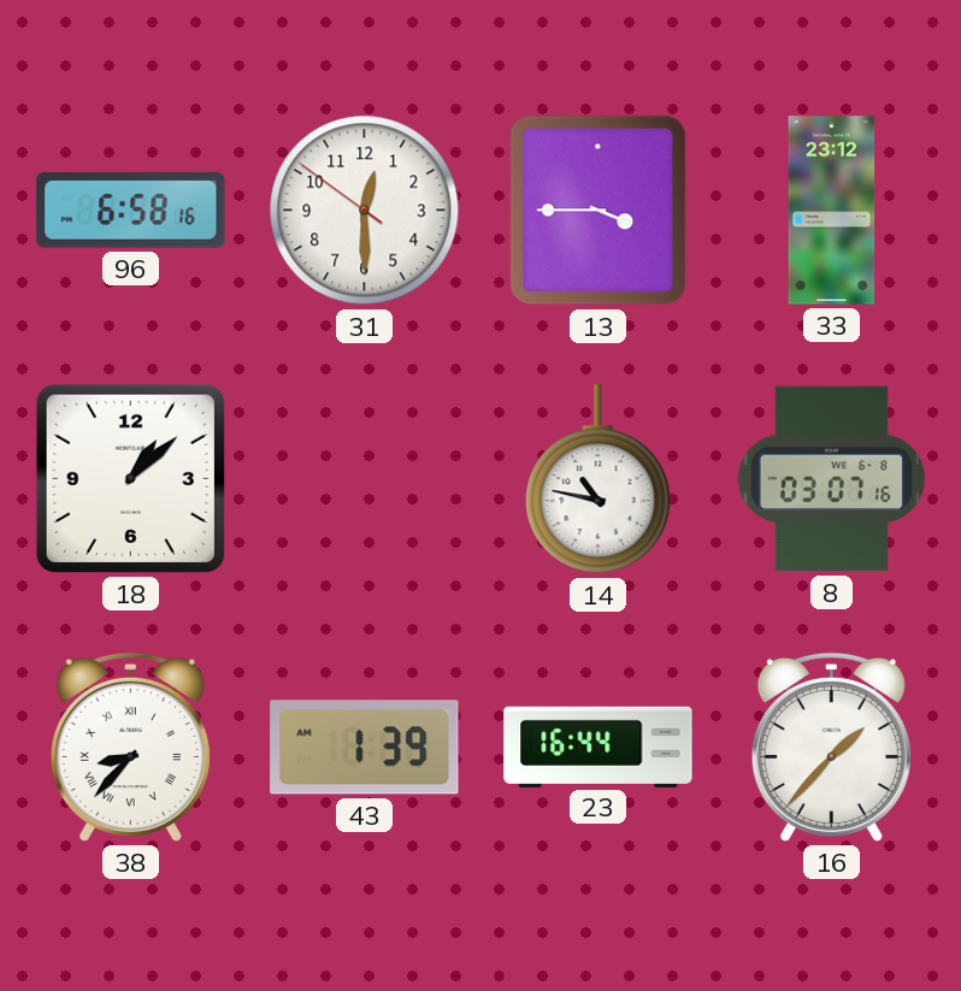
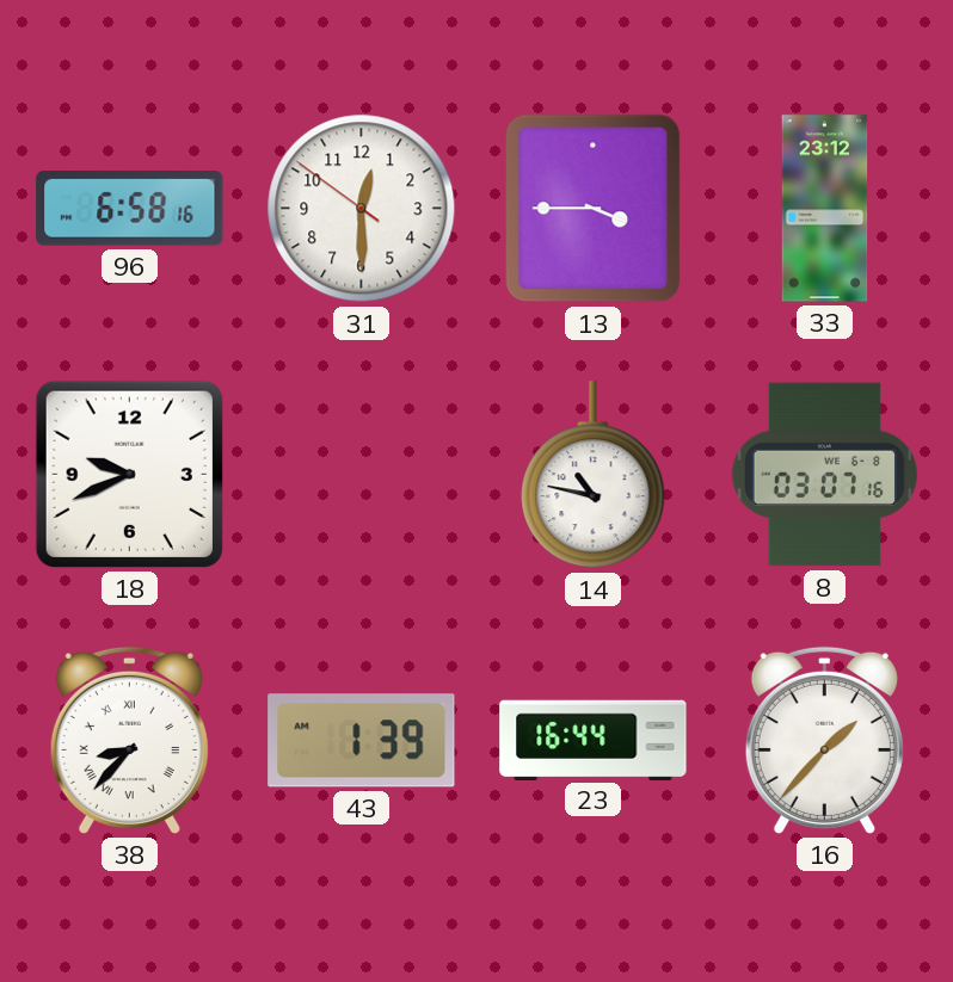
18: 1:08 -> 9:41
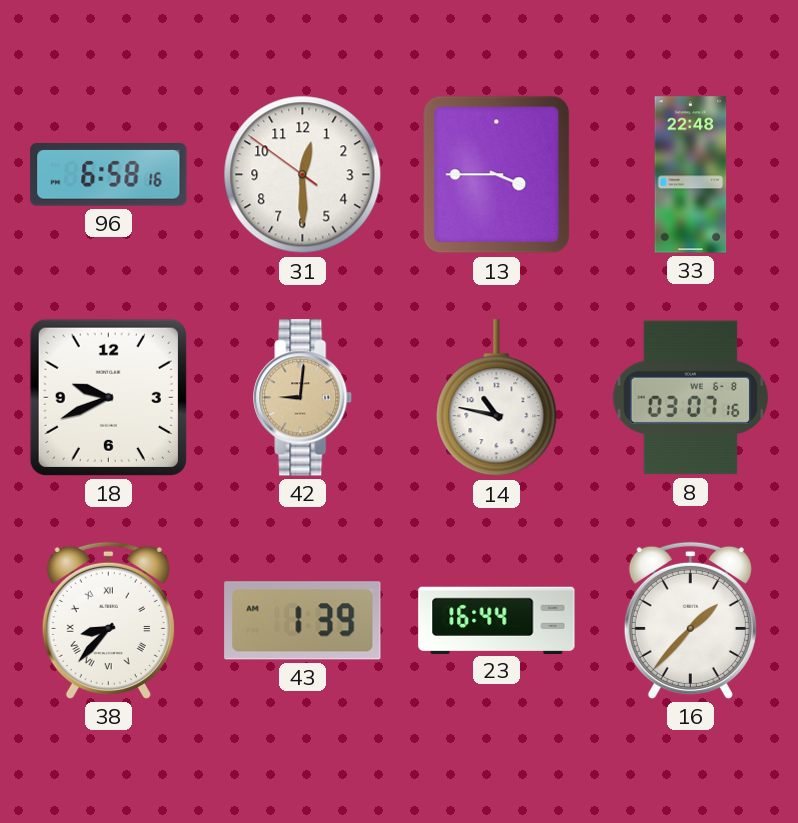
33: 23:12 -> 22:48
42: none -> 9:01
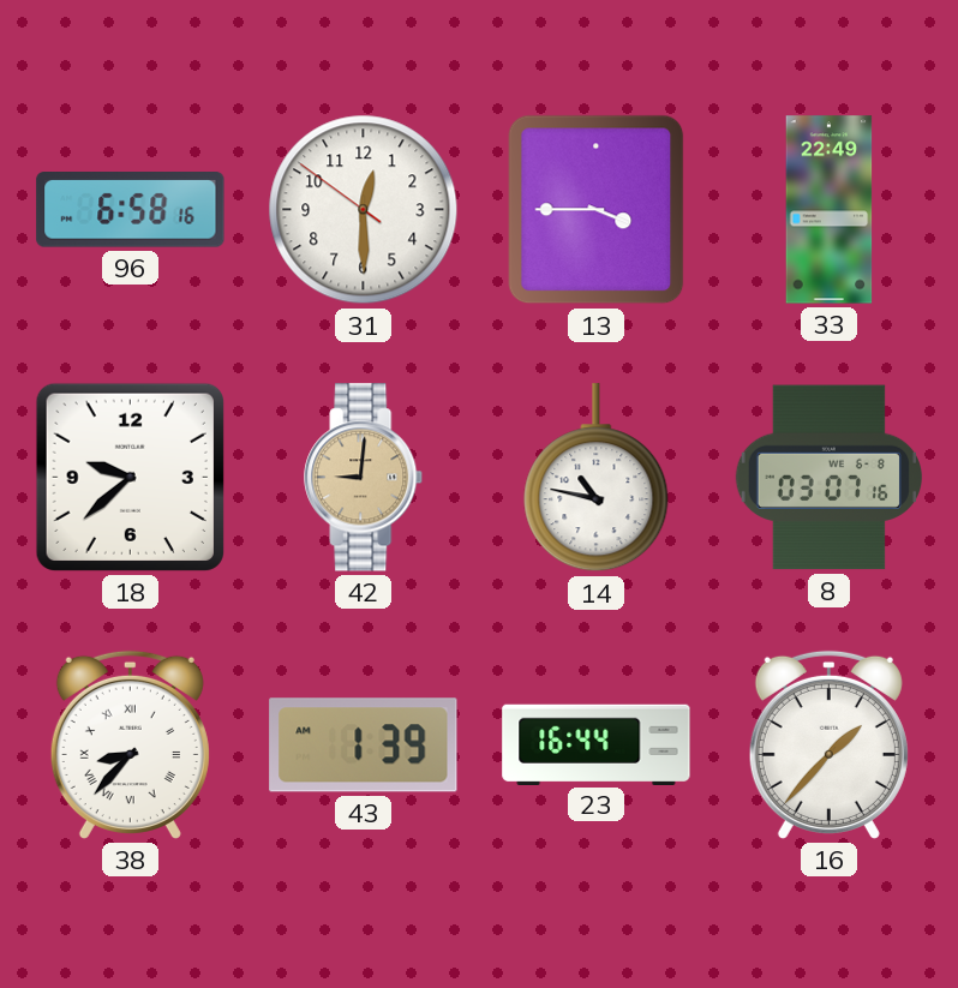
33: 22:48 -> 22:49
18: 9:41 -> 9:38
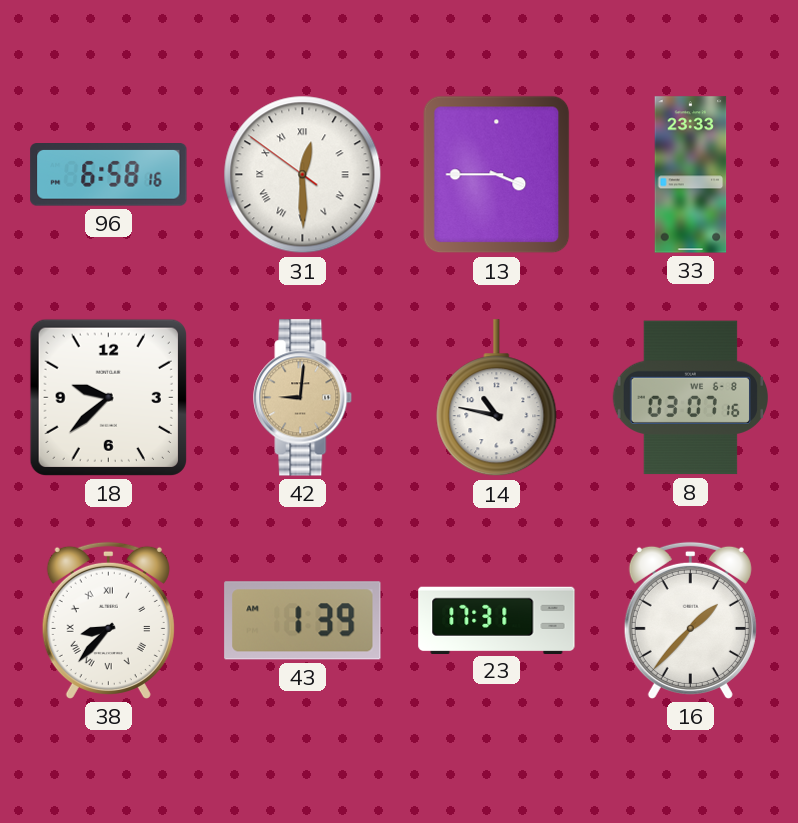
31 numerals: Arabic -> Roman
33: 22:49 -> 23:33
23: 16:44 -> 17:31
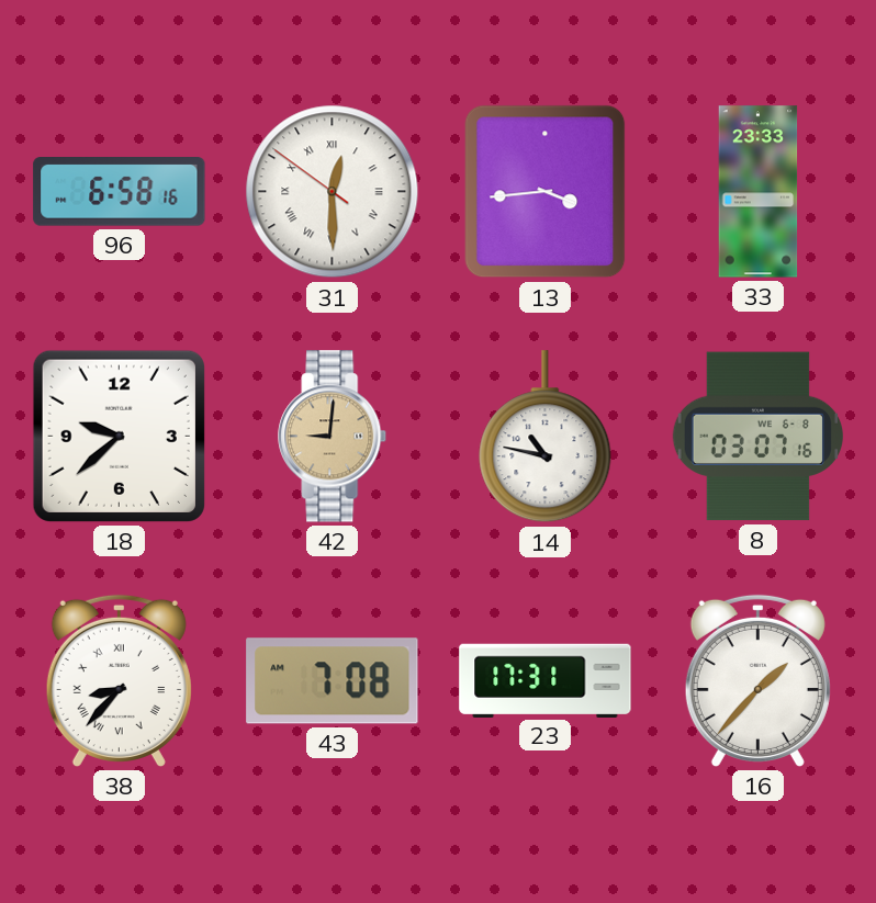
13: 3:45 -> 3:44
43: 1:39 -> 7:08
